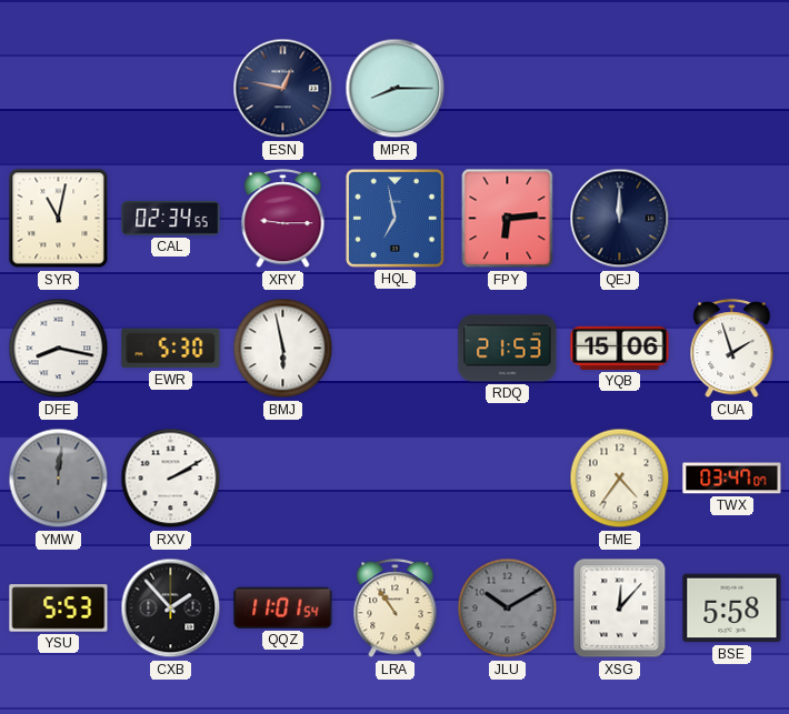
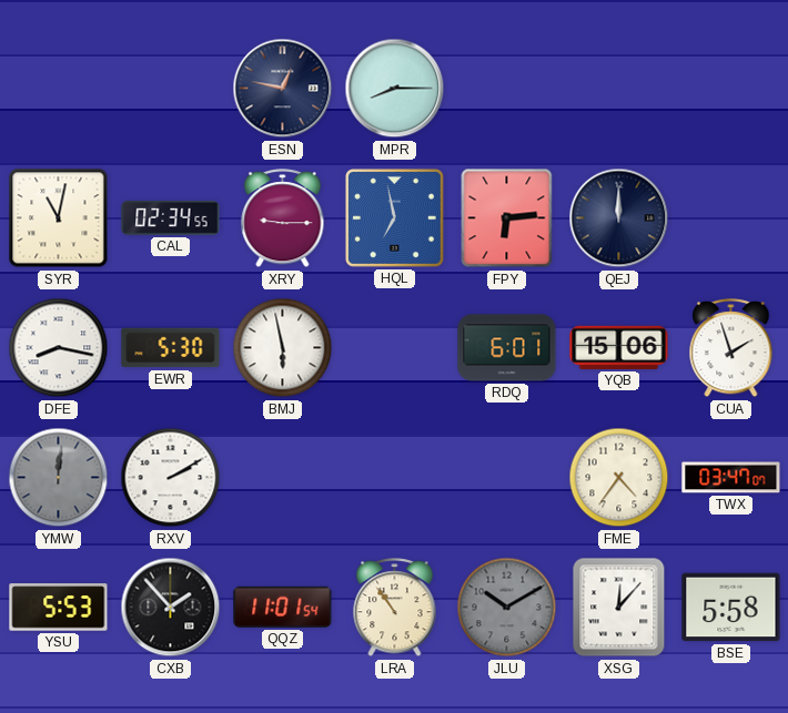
RDQ: 21:53 -> 6:01
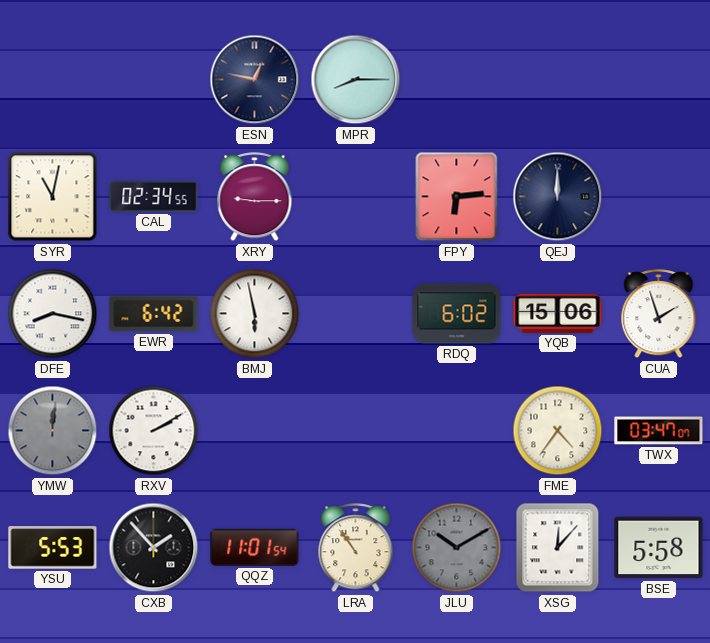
HQL: 6:58 -> none
EWR: 5:30 -> 6:42
RDQ: 6:01 -> 6:02
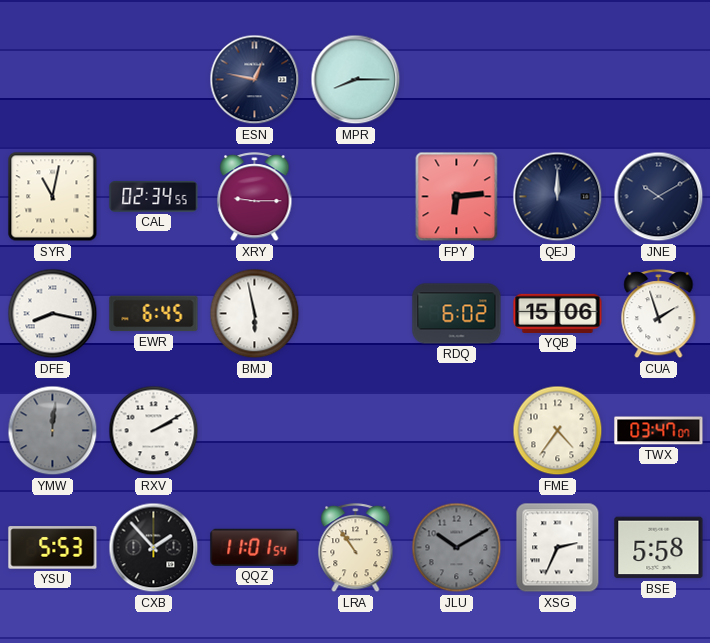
JNE: none -> 10:10
EWR: 6:42 -> 6:45
XSG: 12:07 -> 2:34
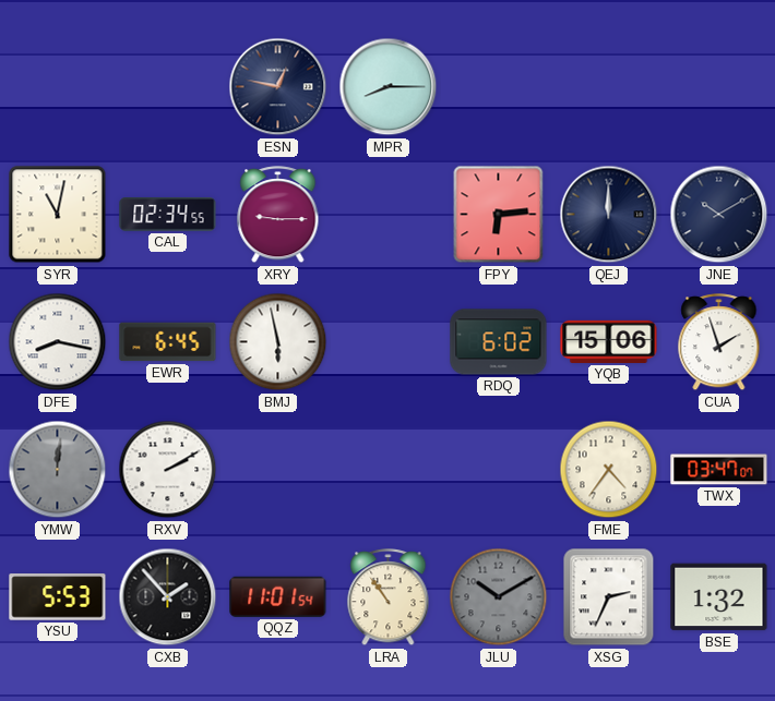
BSE: 5:58 -> 1:32
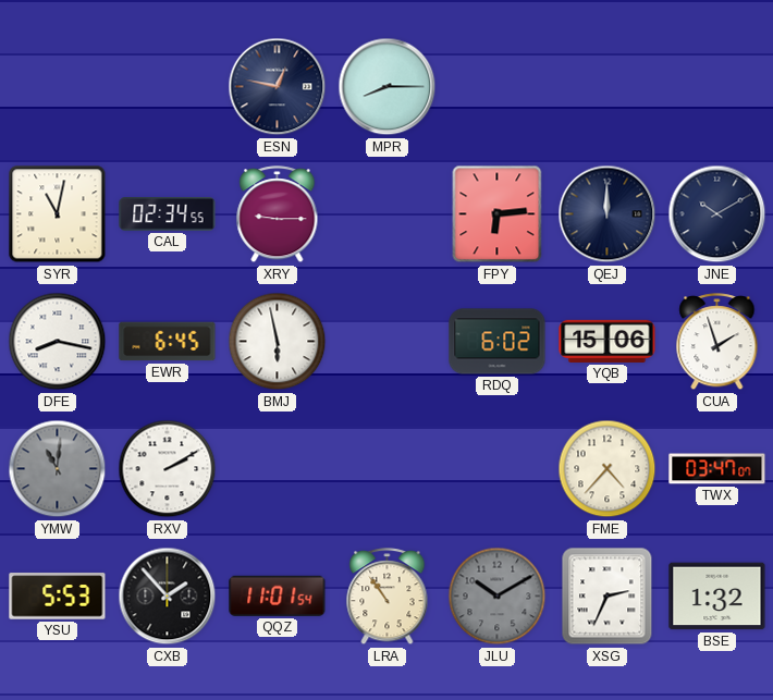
YMW: 12:01 -> 11:01
FME: 4:36 -> 4:37
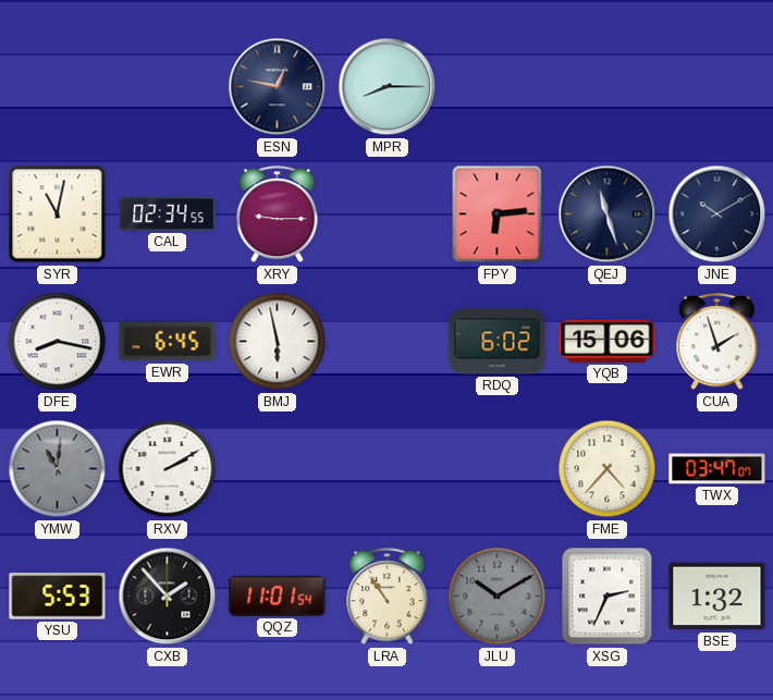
QEJ: 12:00 -> 11:27
